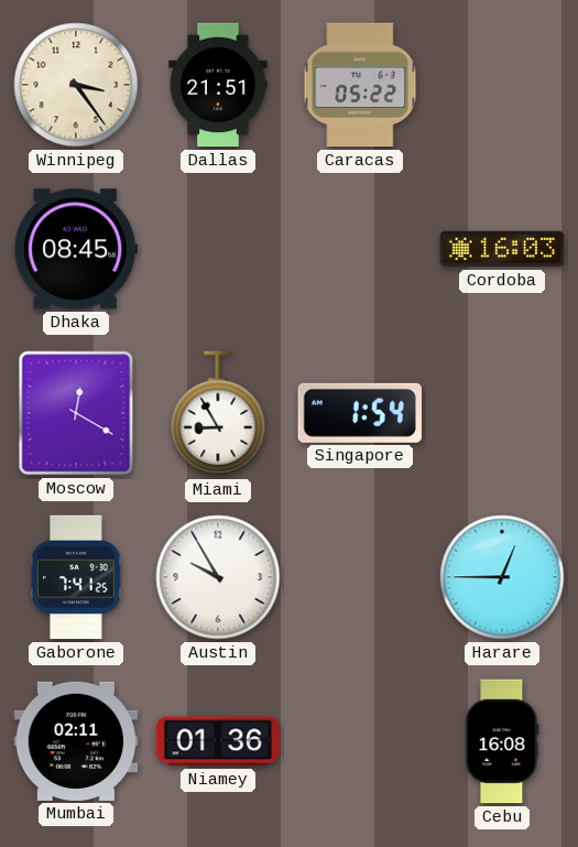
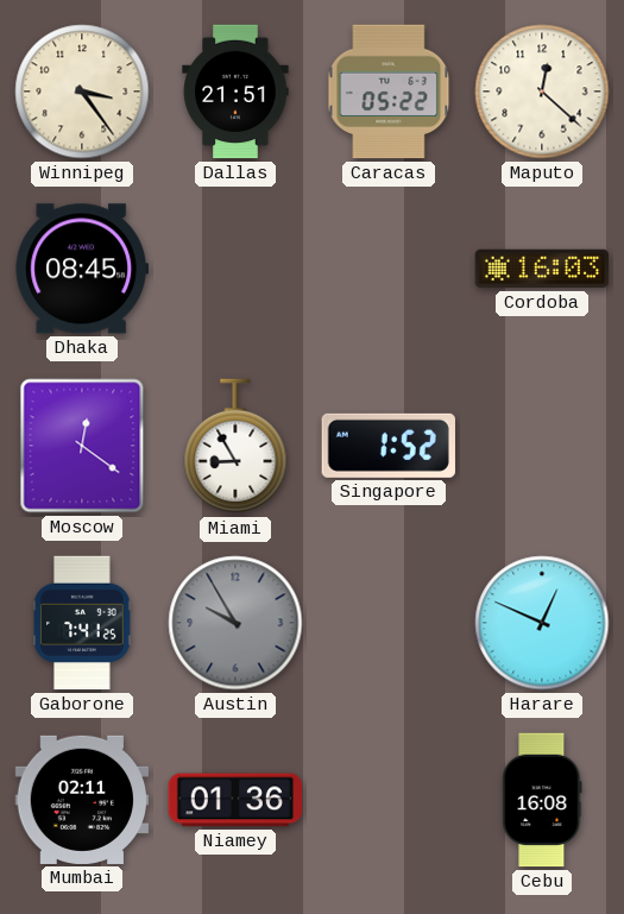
Maputo: none -> 12:22
Moscow: 12:20 -> 12:21
Singapore: 1:54 -> 1:52
Austin dial: white -> grey
Harare: 12:45 -> 12:49
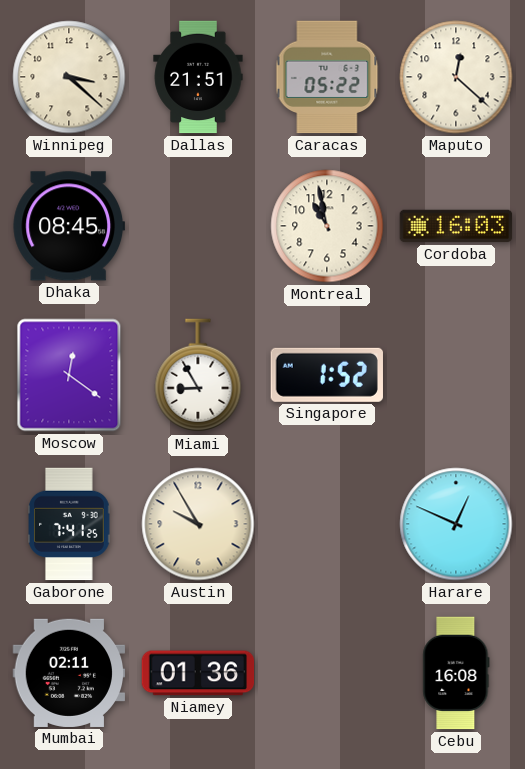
Winnipeg: 3:24 -> 3:22
Montreal: none -> 10:58
Austin dial: grey -> cream
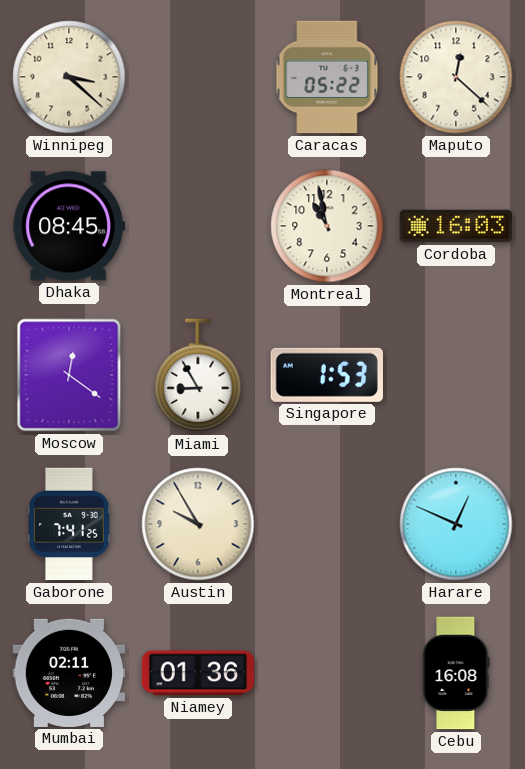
Dallas: 21:51 -> none
Singapore: 1:52 -> 1:53
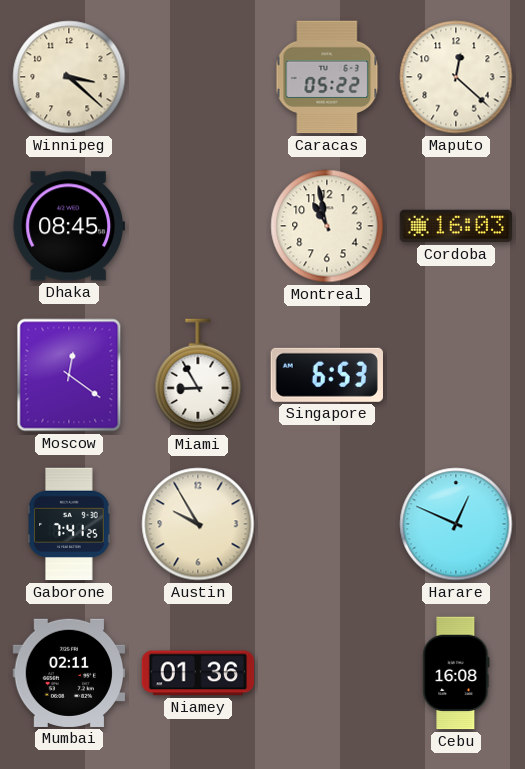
Singapore: 1:53 -> 6:53
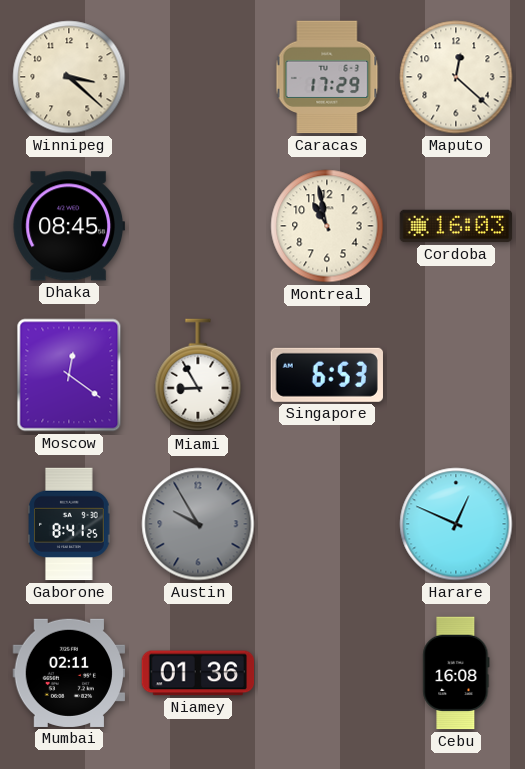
Caracas: 05:22 -> 17:29
Gaborone: 7:41 -> 8:41
Austin dial: cream -> grey
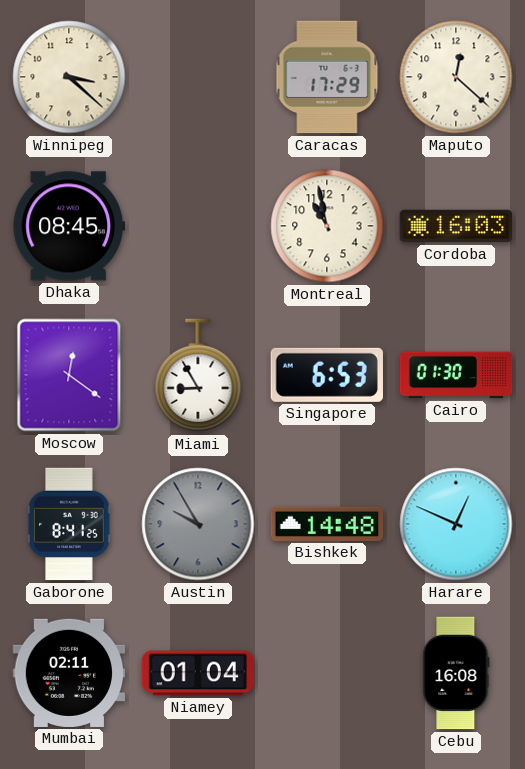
Cairo: none -> 01:30
Bishkek: none -> 14:48
Niamey: 01:36 -> 01:04
